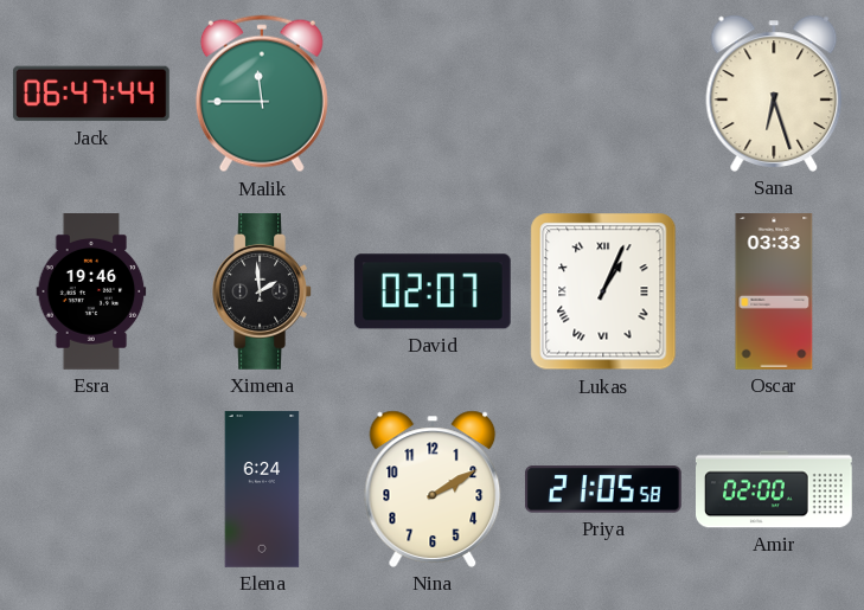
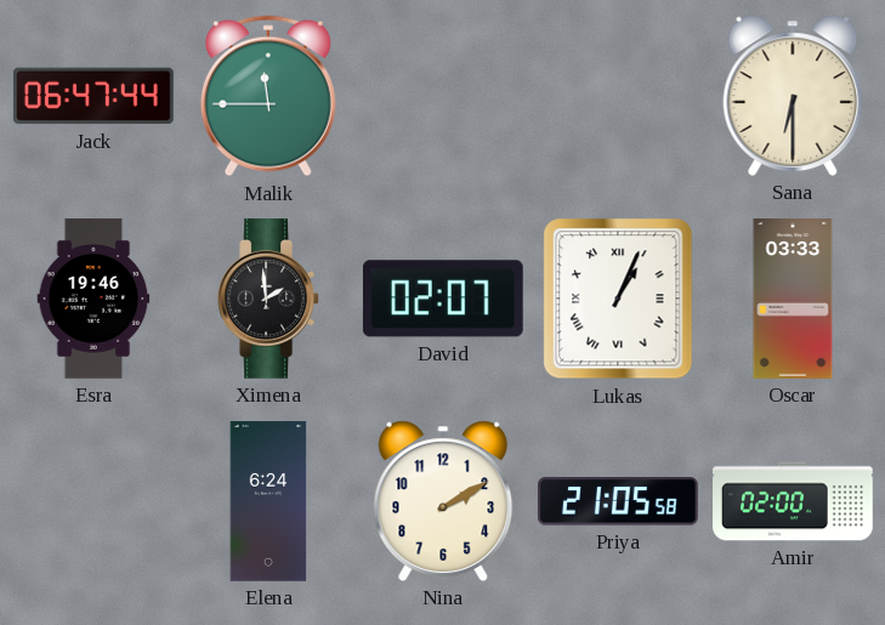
Sana: 6:27 -> 6:30
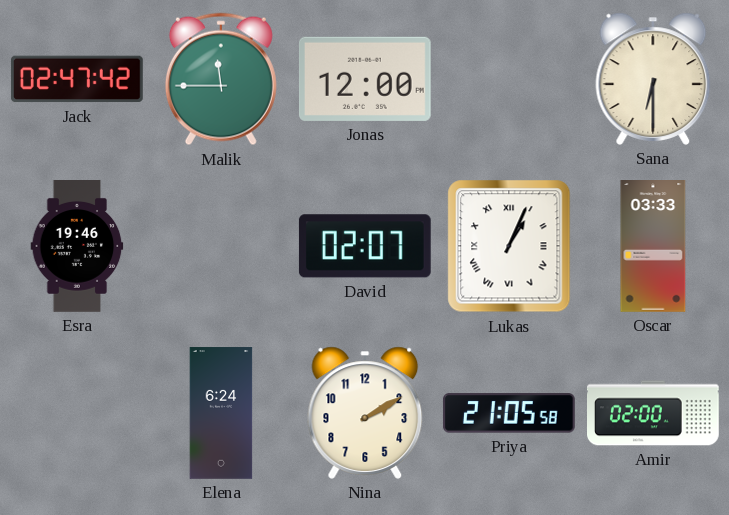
Jack: 06:47 -> 02:47
Jonas: none -> 12:00
Ximena: 1:59 -> none
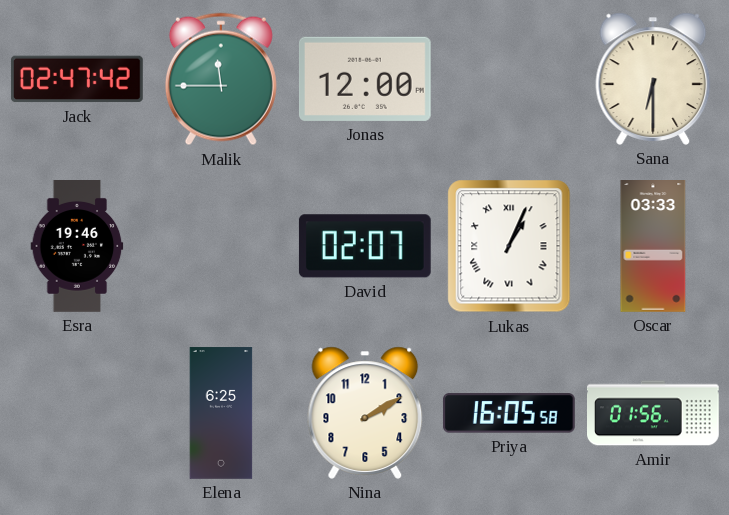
Elena: 6:24 -> 6:25
Priya: 21:05 -> 16:05
Amir: 02:00 -> 01:56
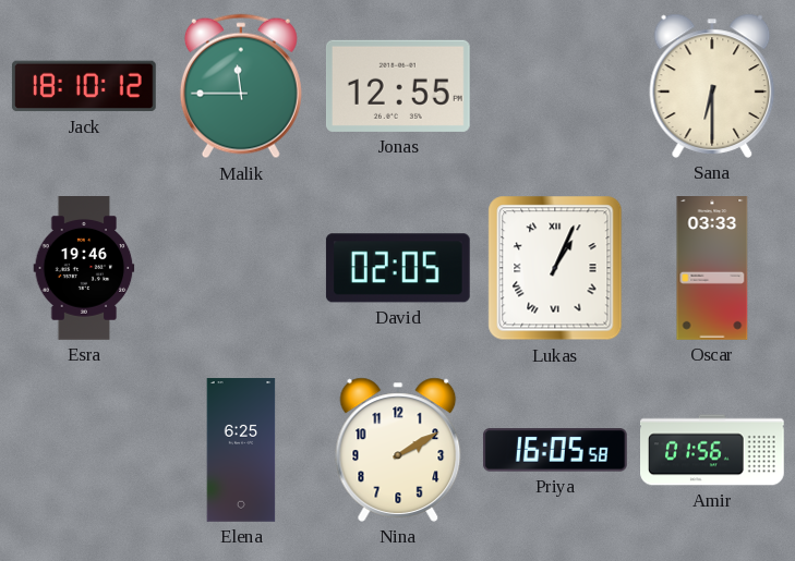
Jack: 02:47 -> 18:10
Jonas: 12:00 -> 12:55
David: 02:07 -> 02:05
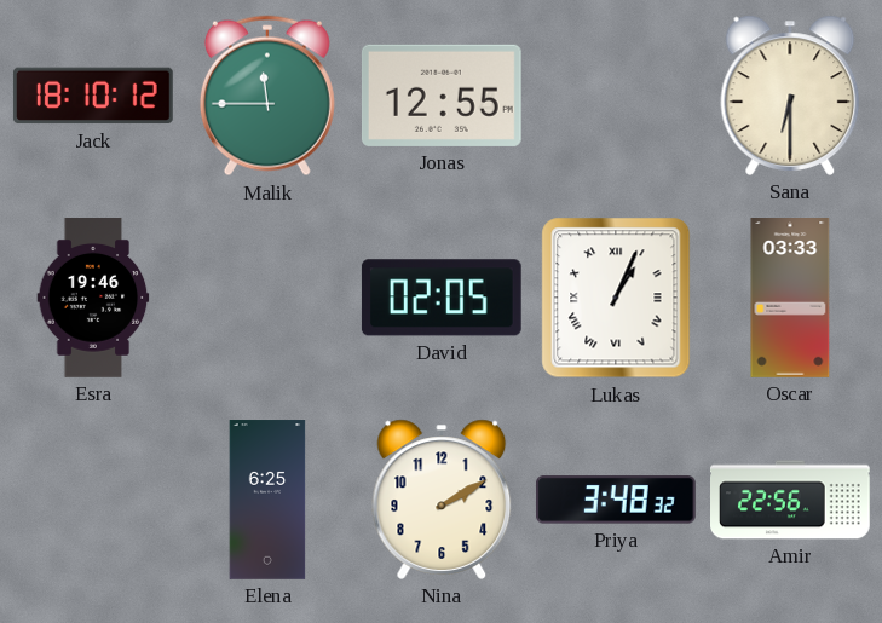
Priya: 16:05 -> 3:48
Amir: 01:56 -> 22:56
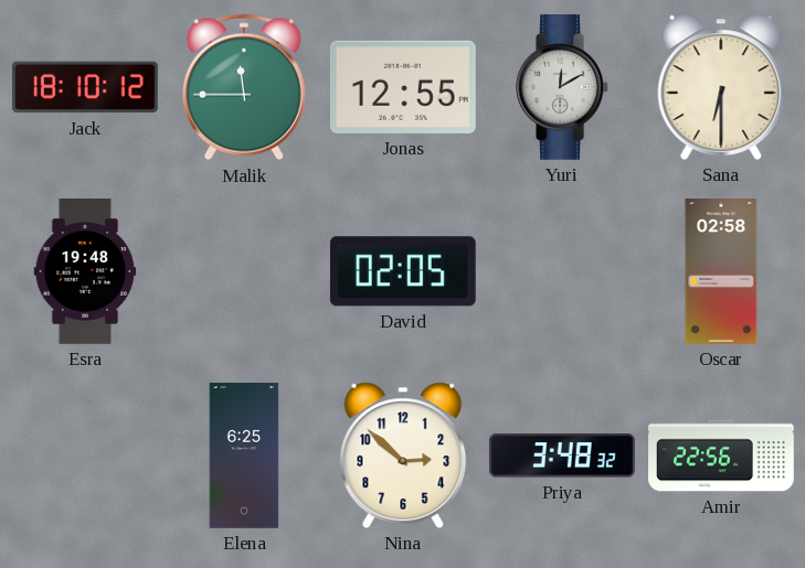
Yuri: none -> 12:10
Esra: 19:46 -> 19:48
Lukas: 1:04 -> none
Oscar: 03:33 -> 02:58
Nina: 2:10 -> 2:52
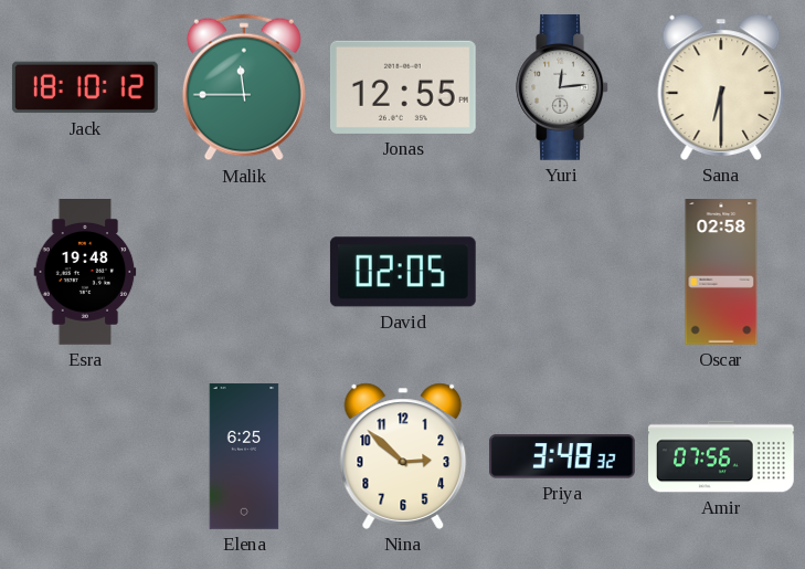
Yuri: 12:10 -> 12:14
Amir: 22:56 -> 07:56
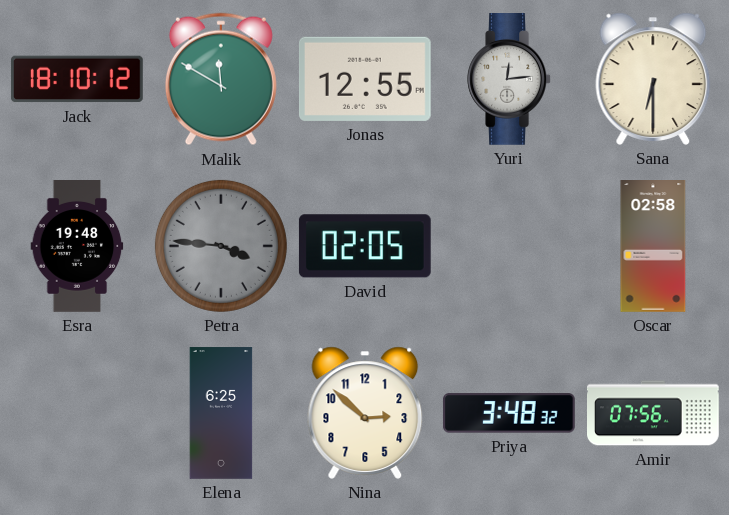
Malik: 11:45 -> 11:50
Petra: none -> 3:46
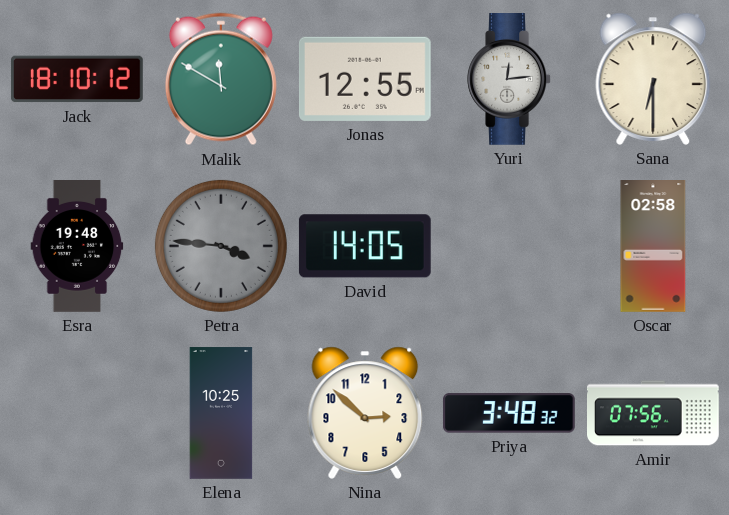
David: 02:05 -> 14:05
Elena: 6:25 -> 10:25
